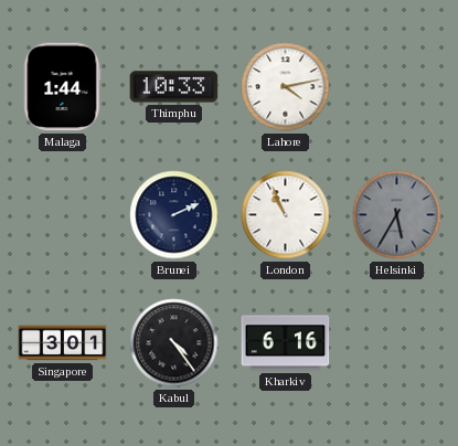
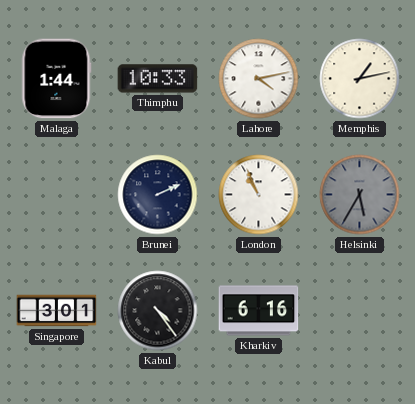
Memphis: none -> 1:13
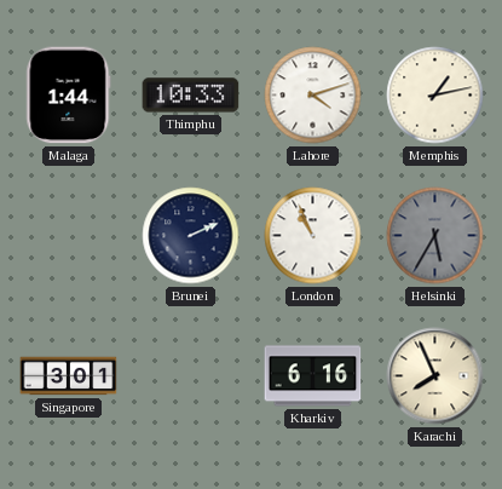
Lahore: 4:13 -> 4:12
Kabul: 4:24 -> none
Karachi: none -> 7:56
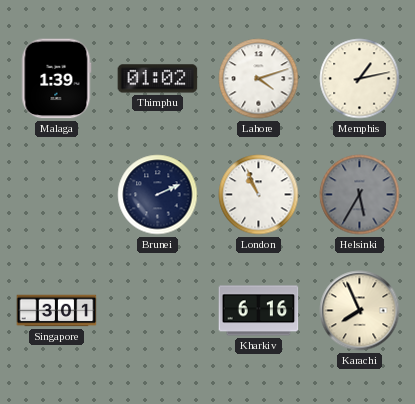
Malaga: 1:44 -> 1:39
Thimphu: 10:33 -> 01:02
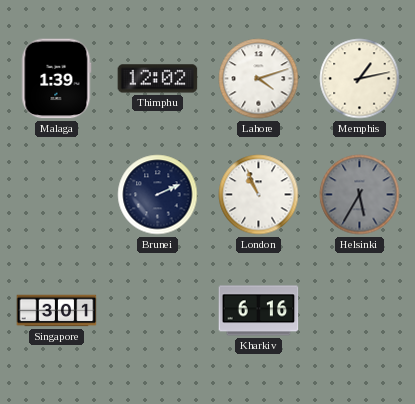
Thimphu: 01:02 -> 12:02
Karachi: 7:56 -> none
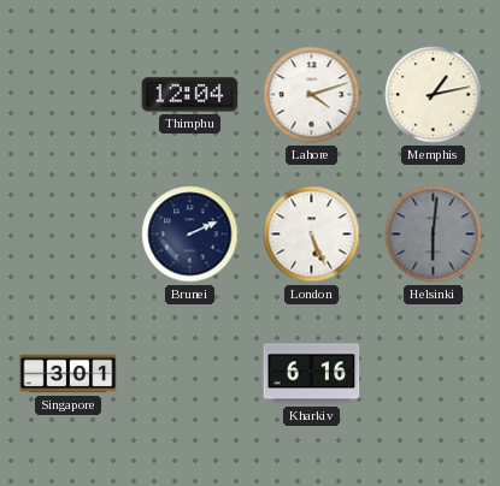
Malaga: 1:39 -> none
Thimphu: 12:02 -> 12:04
London: 10:56 -> 5:26
Helsinki: 5:35 -> 6:01
